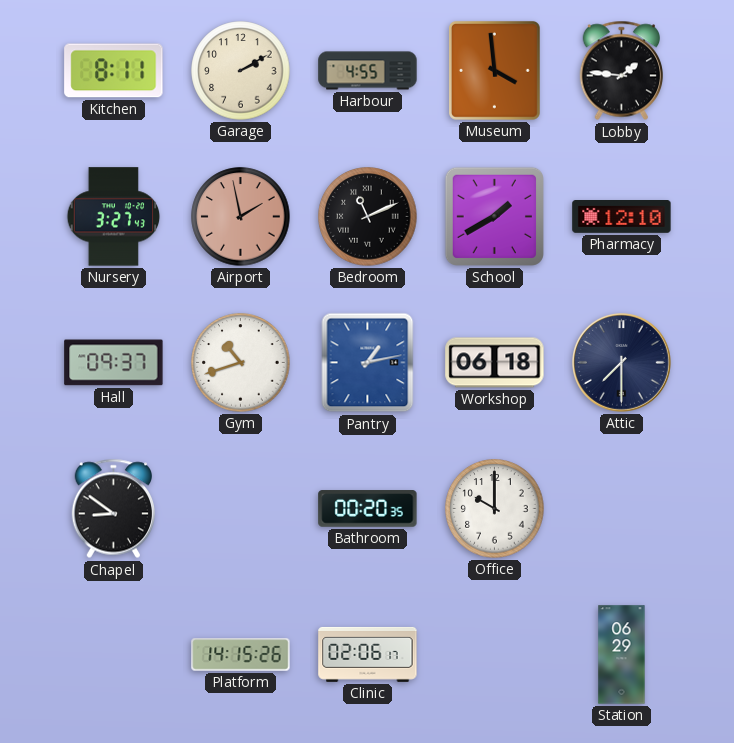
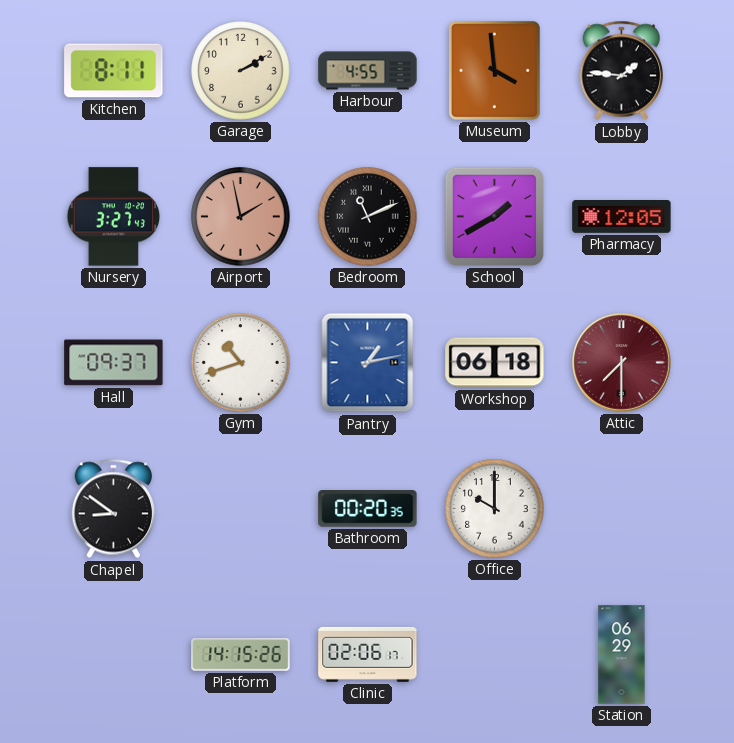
Pharmacy: 12:10 -> 12:05
Attic dial: navy -> burgundy
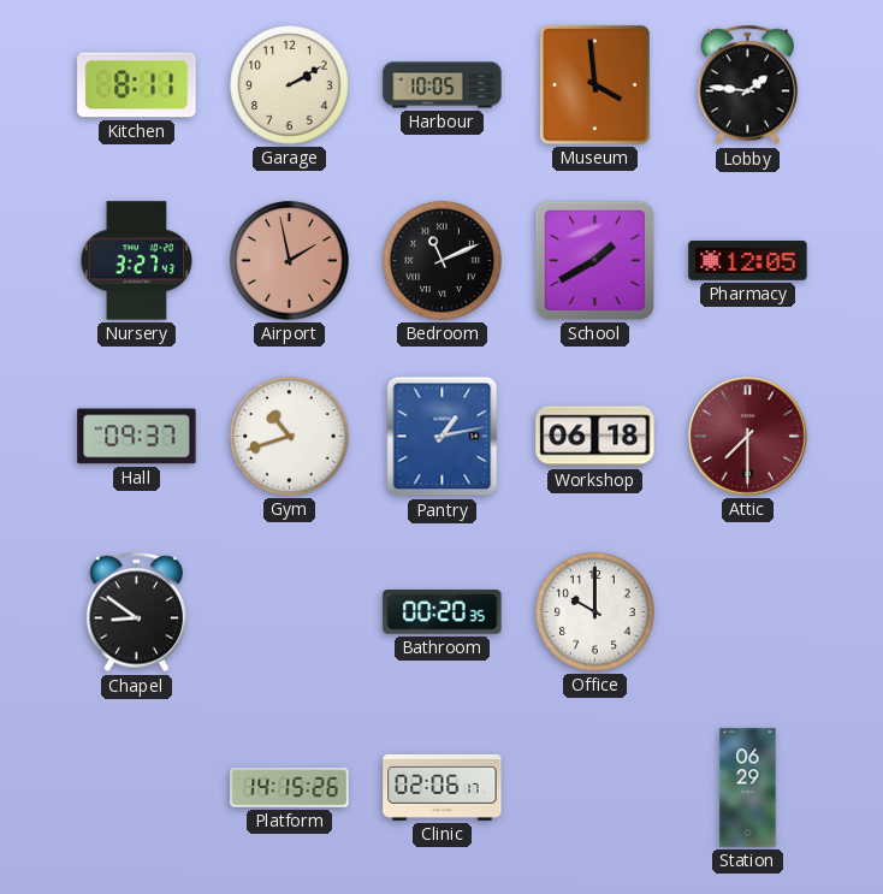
Harbour: 4:55 -> 10:05
